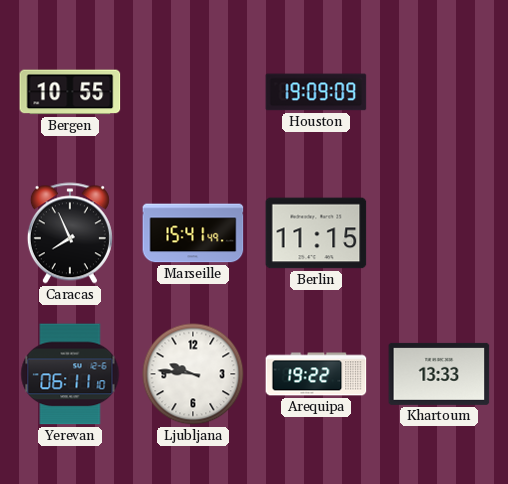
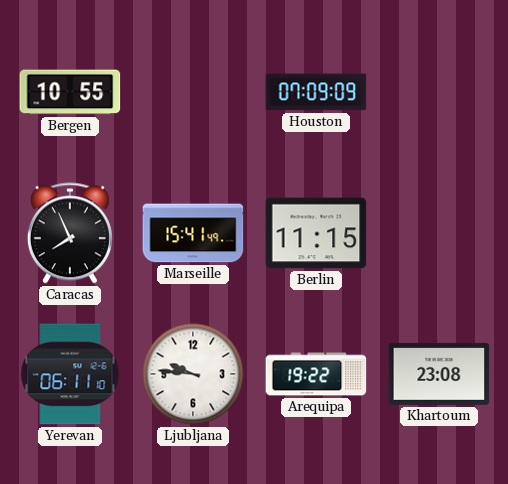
Houston: 19:09 -> 07:09
Khartoum: 13:33 -> 23:08
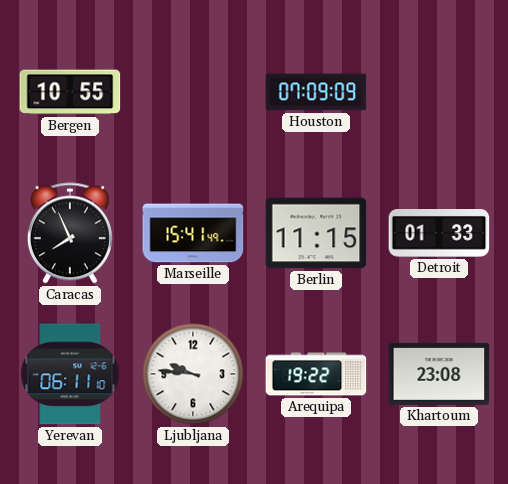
Detroit: none -> 01:33
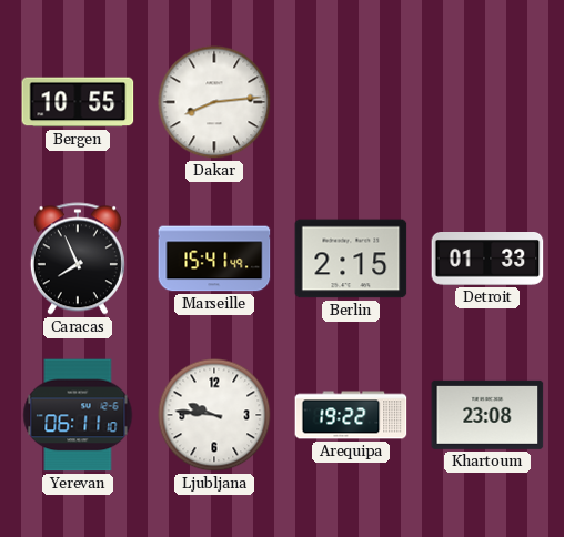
Dakar: none -> 8:14
Houston: 07:09 -> none
Berlin: 11:15 -> 2:15
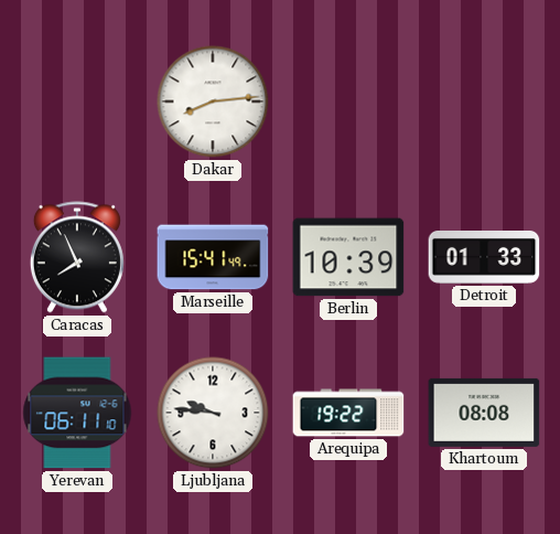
Bergen: 10:55 -> none
Berlin: 2:15 -> 10:39
Khartoum: 23:08 -> 08:08
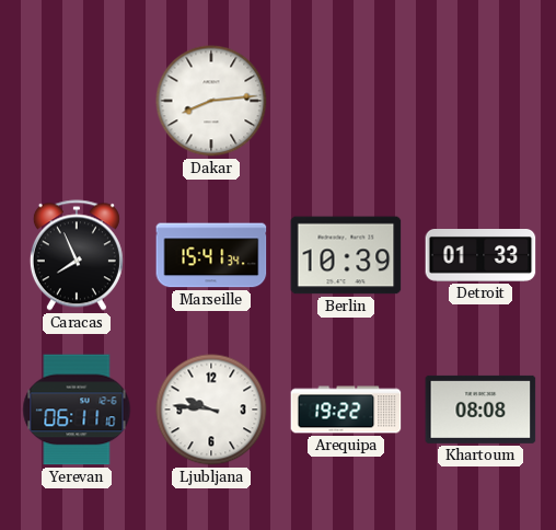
Marseille: 15:41:49 -> 15:41:34
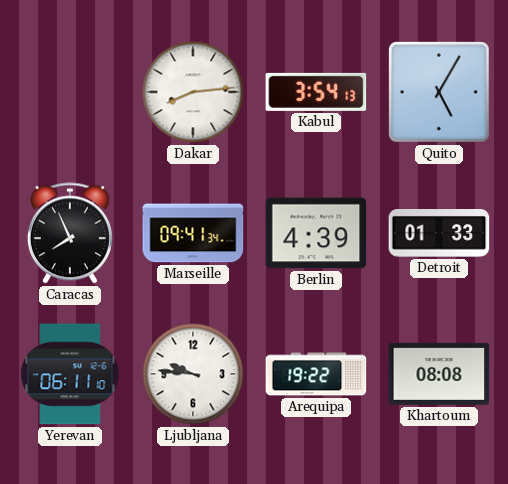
Kabul: none -> 3:54
Quito: none -> 5:05
Marseille: 15:41 -> 09:41
Berlin: 10:39 -> 4:39
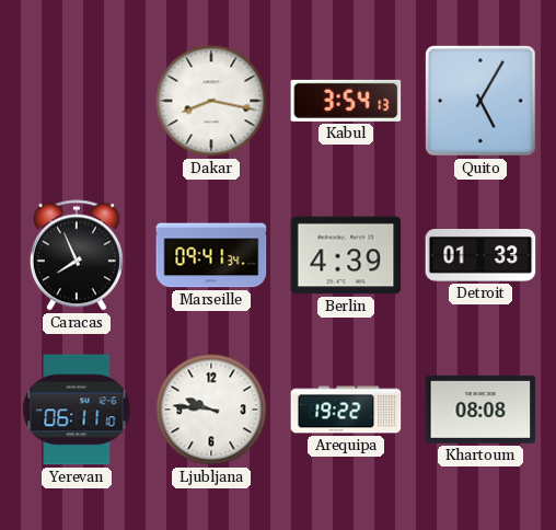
Dakar: 8:14 -> 8:17
